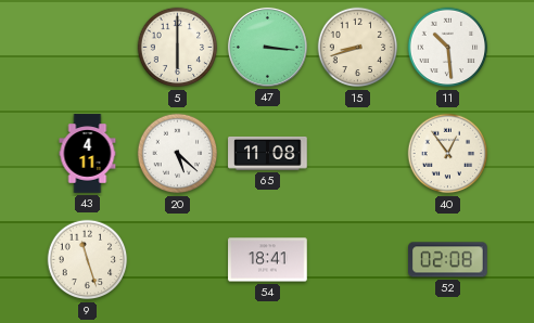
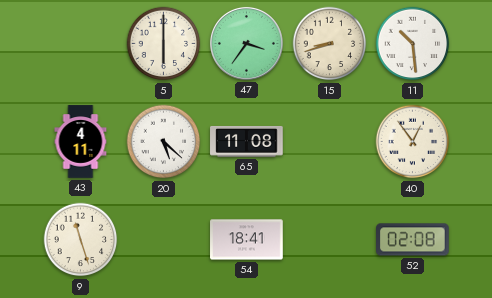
47: 3:16 -> 3:36
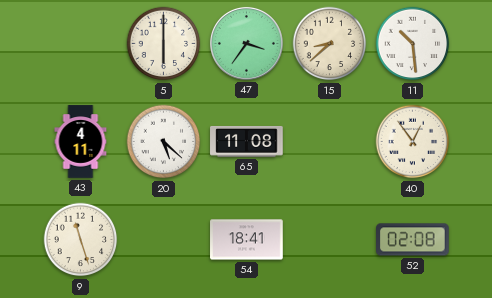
15: 8:42 -> 8:38
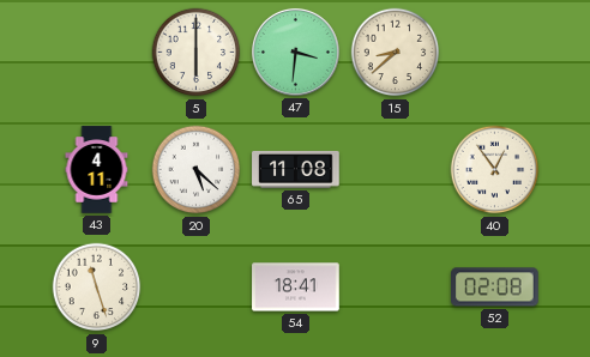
47: 3:36 -> 3:31
11: 10:29 -> none
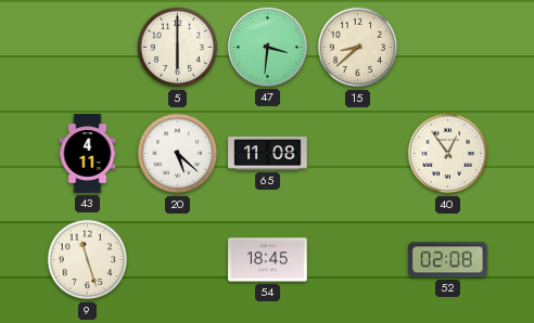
54: 18:41 -> 18:45
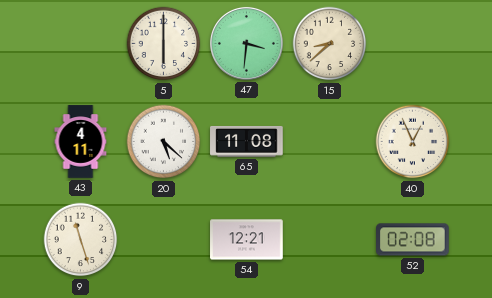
40: 12:54 -> 12:56
54: 18:45 -> 12:21
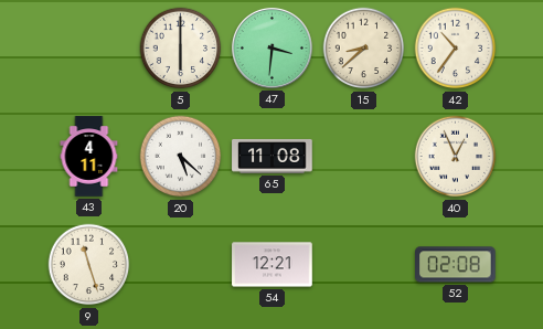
42: none -> 10:36
